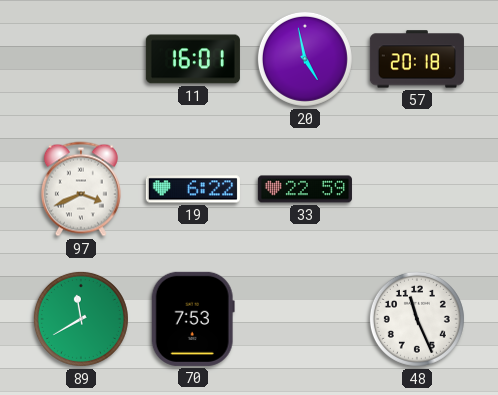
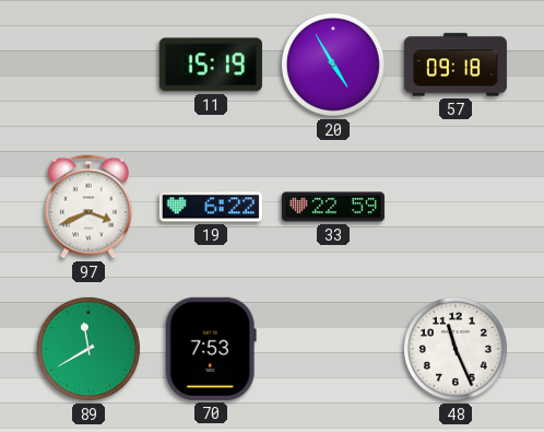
11: 16:01 -> 15:19
20: 4:58 -> 4:55
57: 20:18 -> 09:18
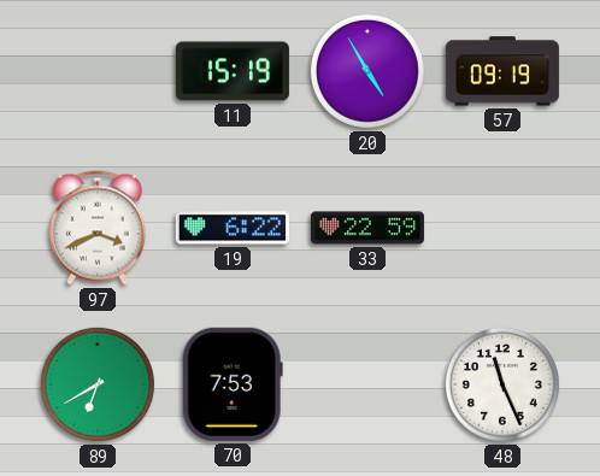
57: 09:18 -> 09:19
89: 11:40 -> 6:40
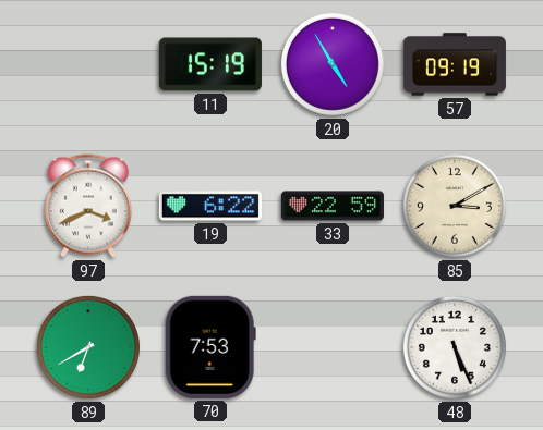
85: none -> 3:10
48: 11:26 -> 5:26
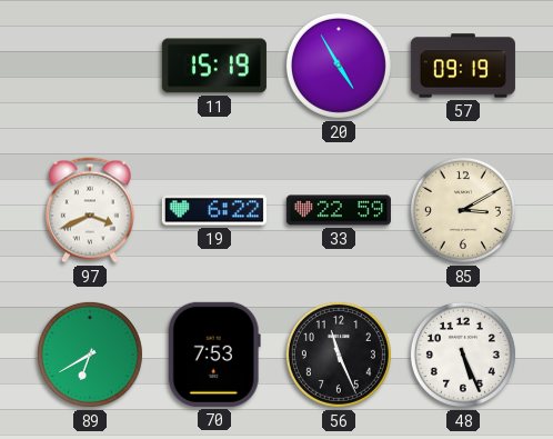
56: none -> 11:26
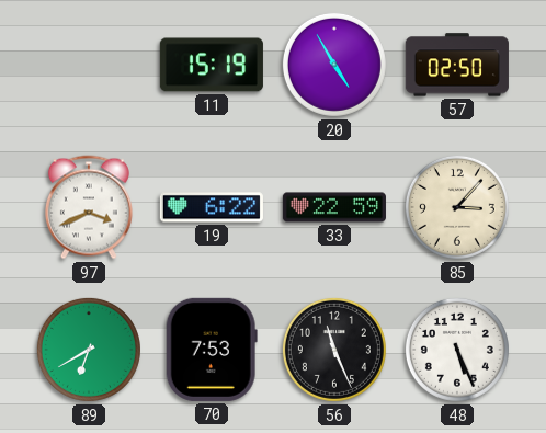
57: 09:19 -> 02:50
85: 3:10 -> 3:07
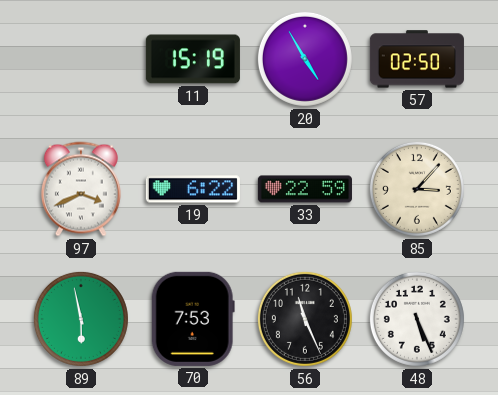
89: 6:40 -> 5:58
